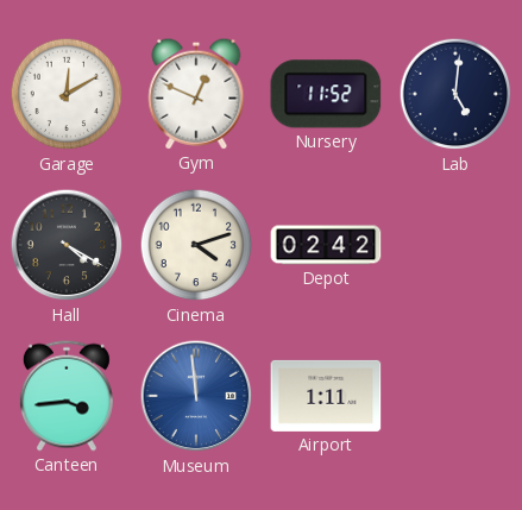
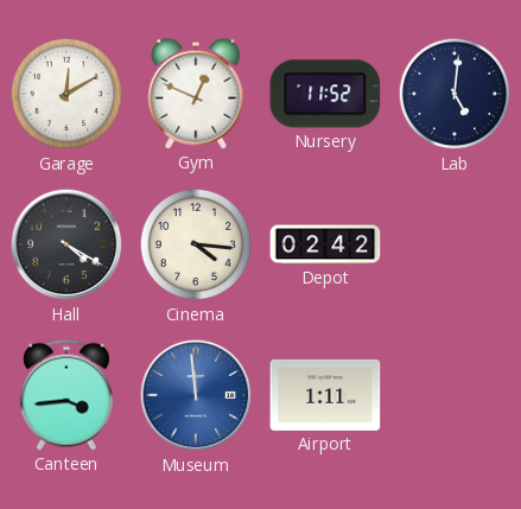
Cinema: 4:12 -> 4:16
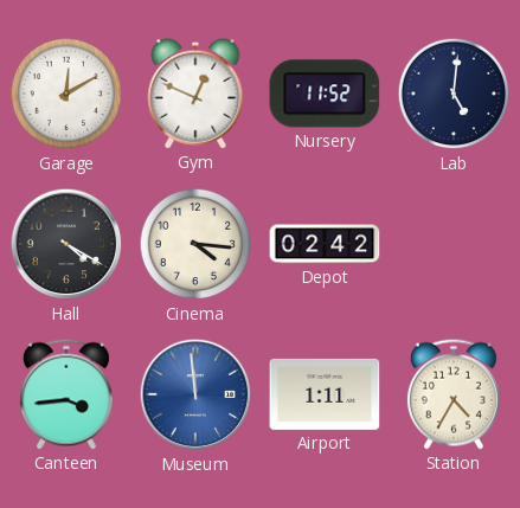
Station: none -> 4:35
